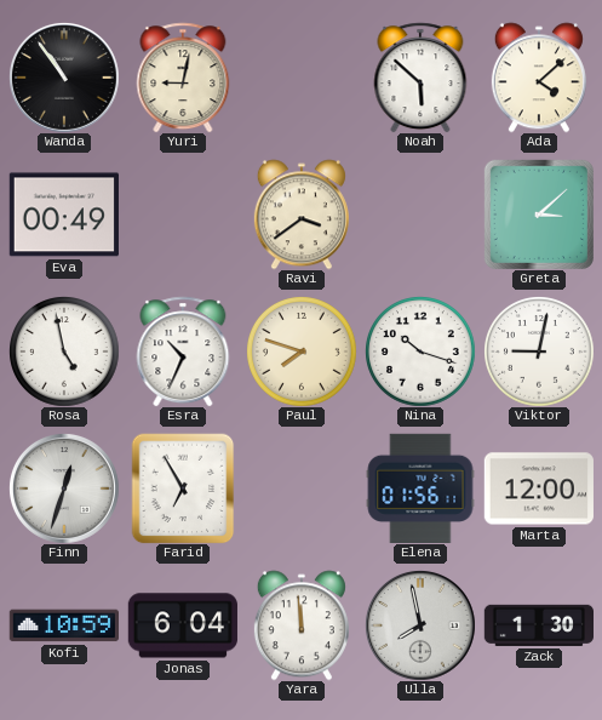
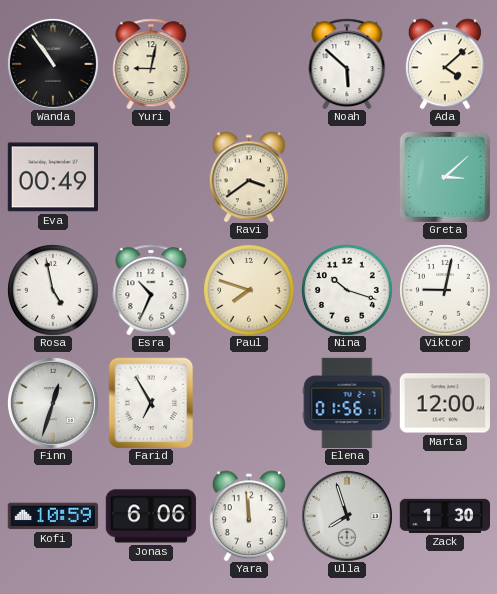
Jonas: 6:04 -> 6:06
Ulla: 7:58 -> 7:57
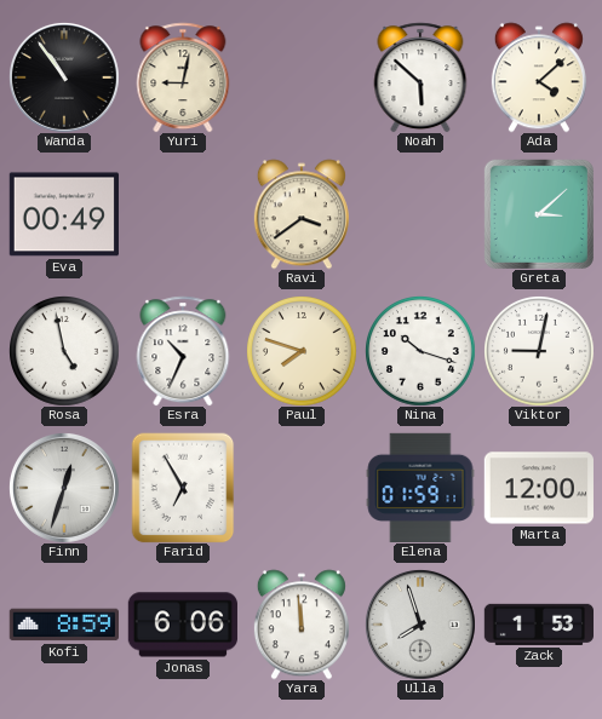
Elena: 01:56 -> 01:59
Kofi: 10:59 -> 8:59
Zack: 1:30 -> 1:53
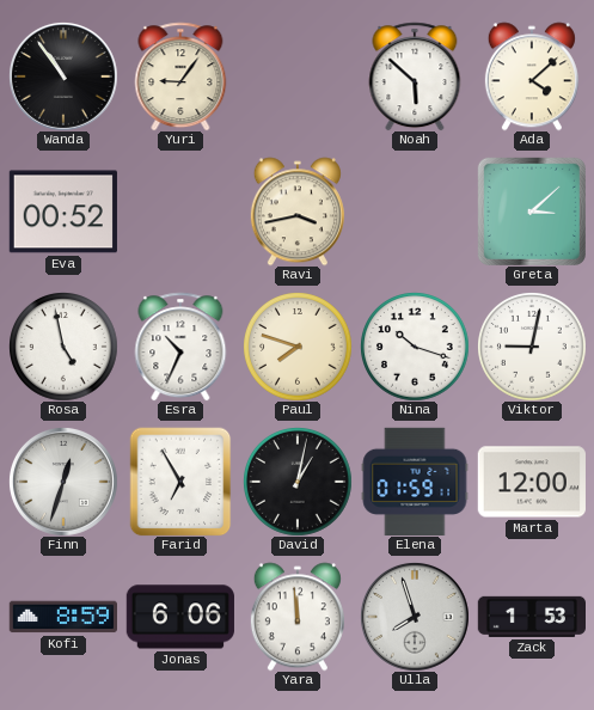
Yuri: 9:02 -> 9:06
Eva: 00:49 -> 00:52
Ravi: 3:39 -> 3:43
David: none -> 1:02
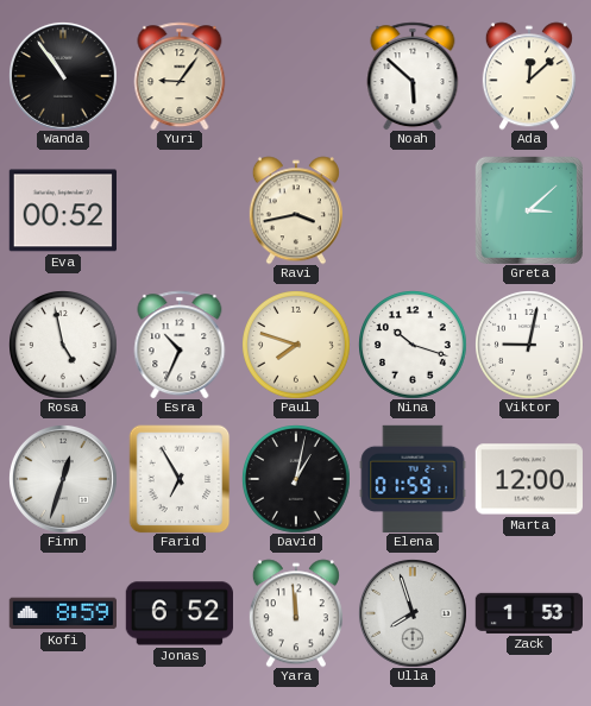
Ada: 4:08 -> 12:08
Jonas: 6:06 -> 6:52
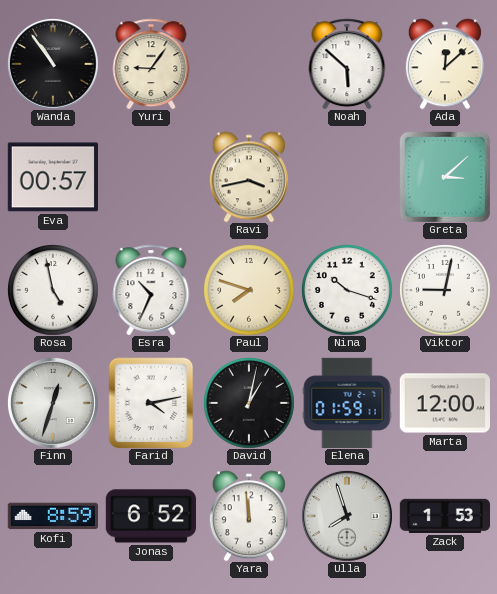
Eva: 00:52 -> 00:57
Farid: 6:55 -> 4:13
